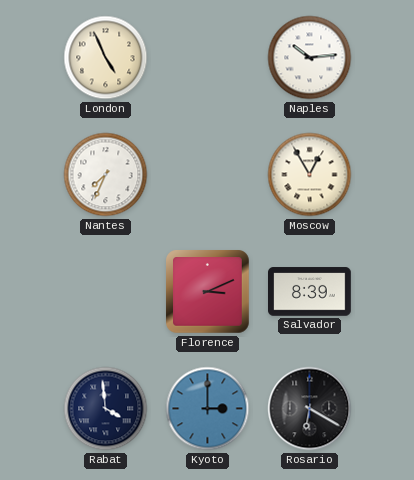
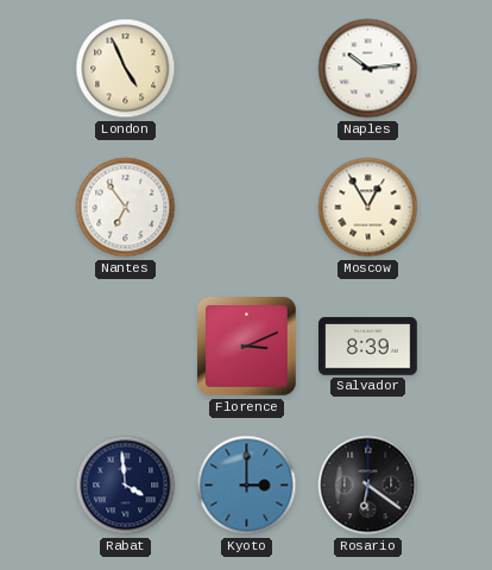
Nantes: 7:34 -> 6:54
Rosario: 6:20 -> 6:21
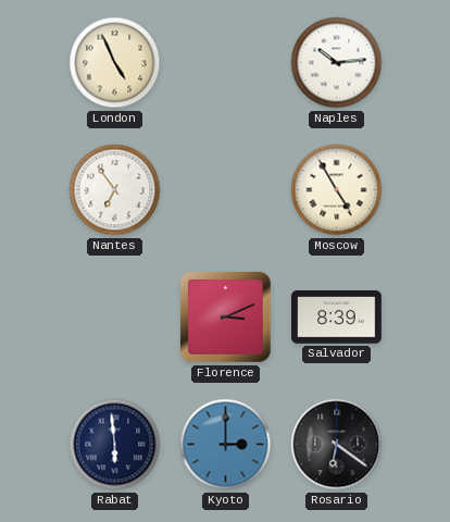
Moscow: 12:55 -> 4:55
Rabat: 3:59 -> 5:59
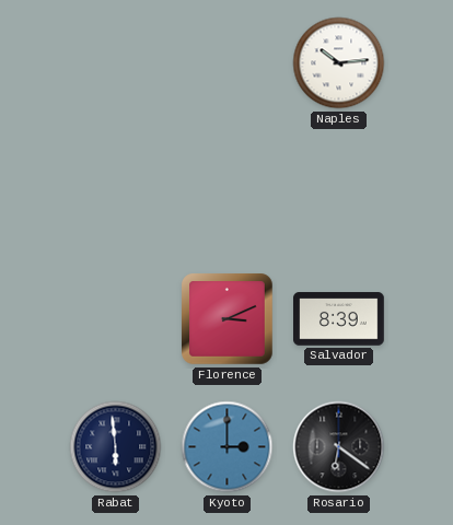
London: 4:56 -> none
Nantes: 6:54 -> none
Moscow: 4:55 -> none
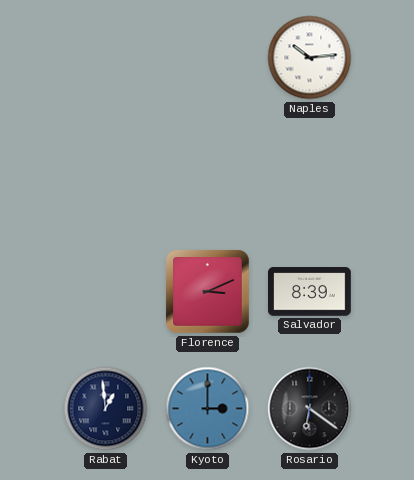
Rabat: 5:59 -> 12:59
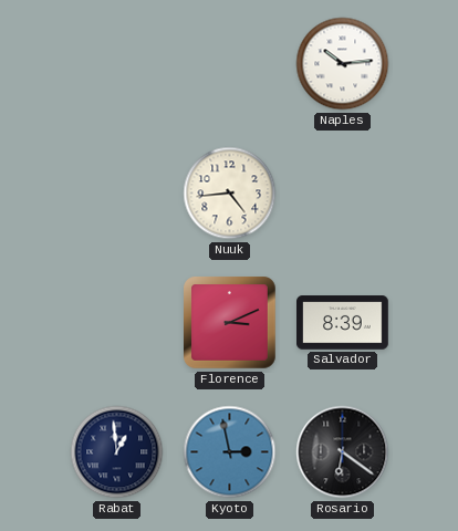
Nuuk: none -> 4:44
Kyoto: 3:00 -> 2:58
